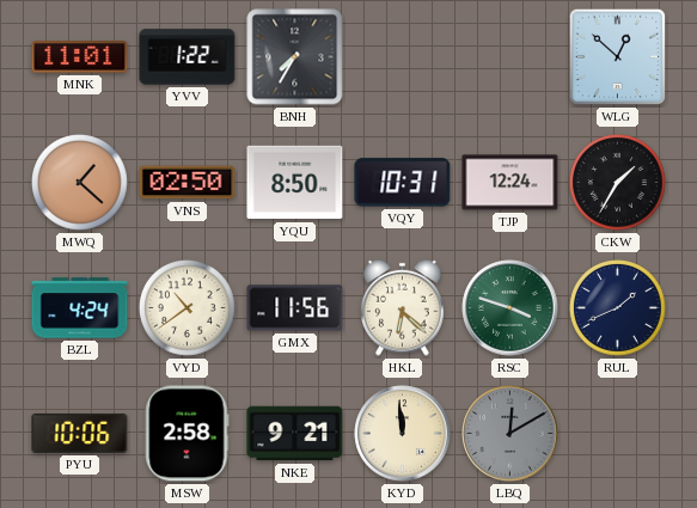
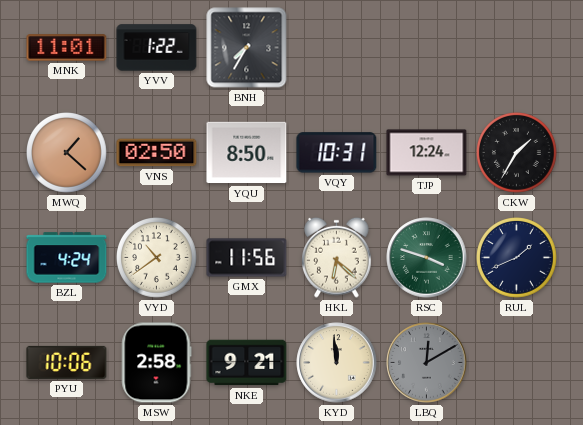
WLG: 12:52 -> none
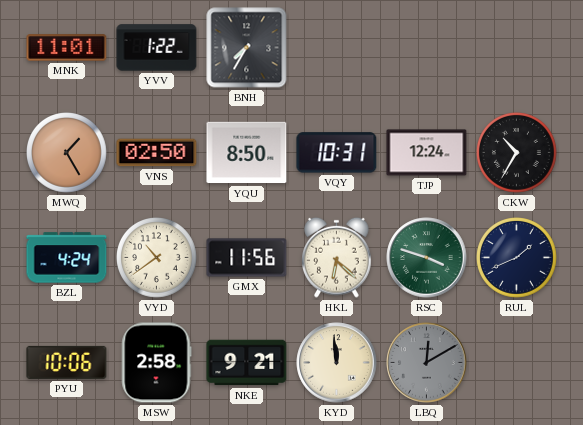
MWQ: 1:22 -> 1:25
CKW: 1:35 -> 10:35
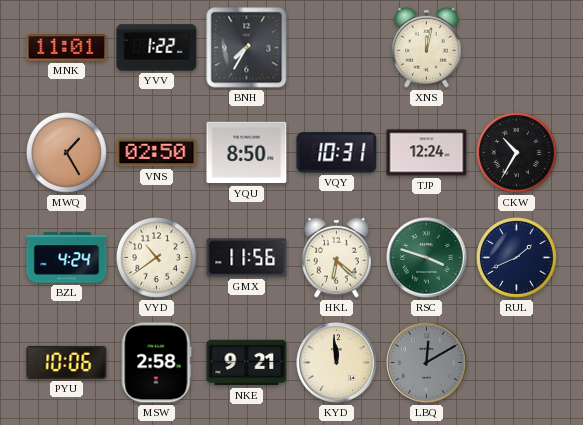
XNS: none -> 12:02
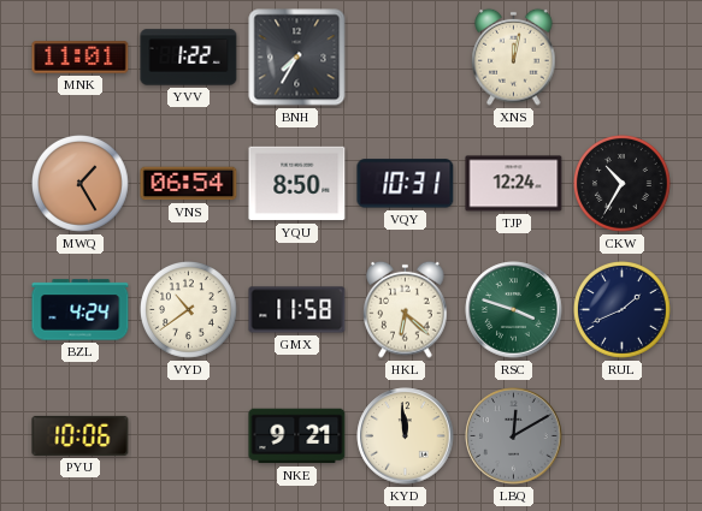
VNS: 02:50 -> 06:54
GMX: 11:56 -> 11:58
MSW: 2:58 -> none
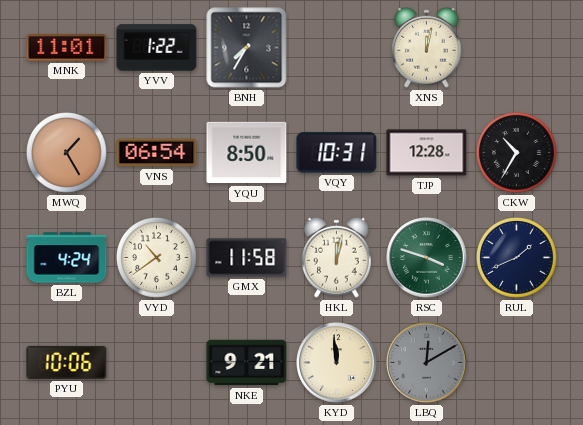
TJP: 12:24 -> 12:28
HKL: 6:22 -> 12:02
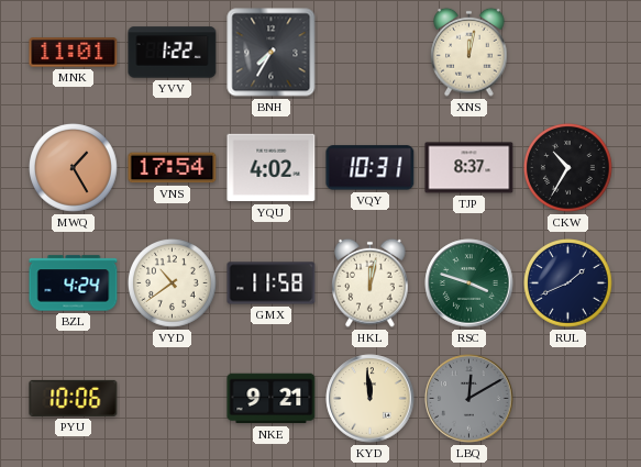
VNS: 06:54 -> 17:54
YQU: 8:50 -> 4:02
TJP: 12:28 -> 8:37
